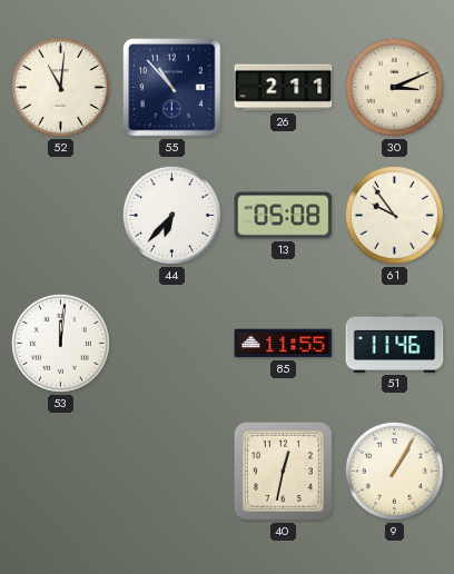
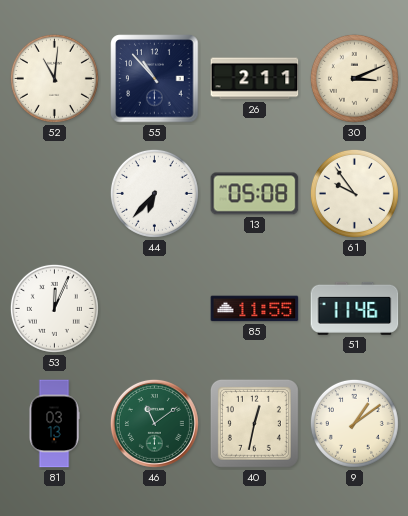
53: 12:01 -> 12:04
81: none -> 03:13
46: none -> 11:09
9: 1:05 -> 1:09
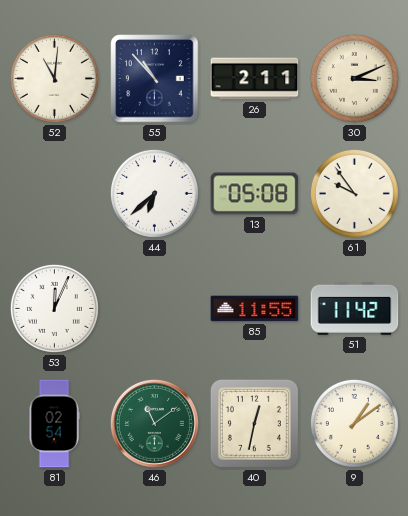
44: 6:37 -> 6:38
51: 11:46 -> 11:42
81: 03:13 -> 02:54
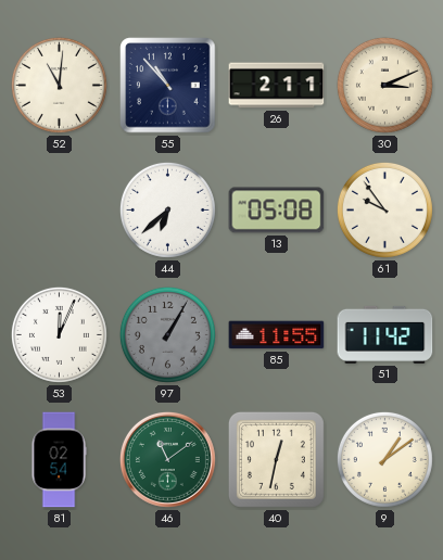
97: none -> 1:05
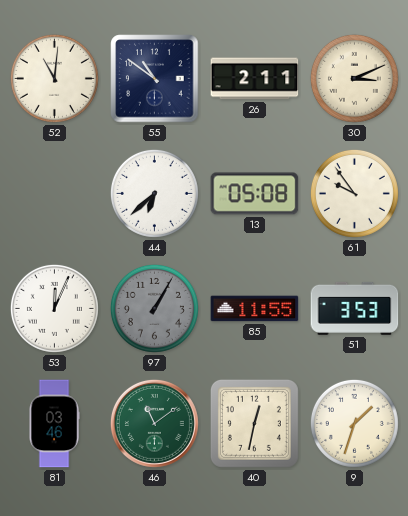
55: 10:53 -> 10:51
51: 11:42 -> 3:53
81: 02:54 -> 03:46
9: 1:09 -> 1:33
